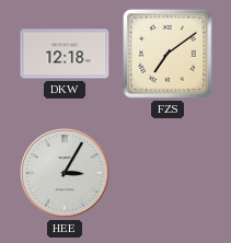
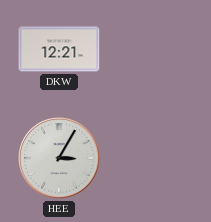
DKW: 12:18 -> 12:21
FZS: 7:09 -> none
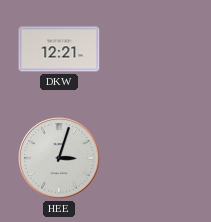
HEE: 3:05 -> 3:03
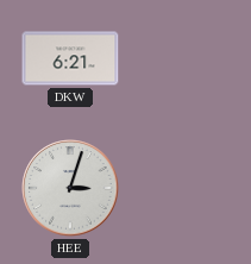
DKW: 12:21 -> 6:21
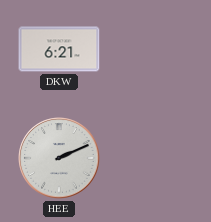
HEE: 3:03 -> 2:11
